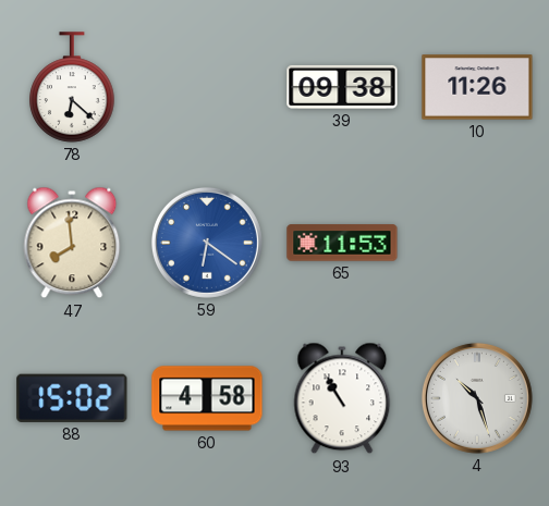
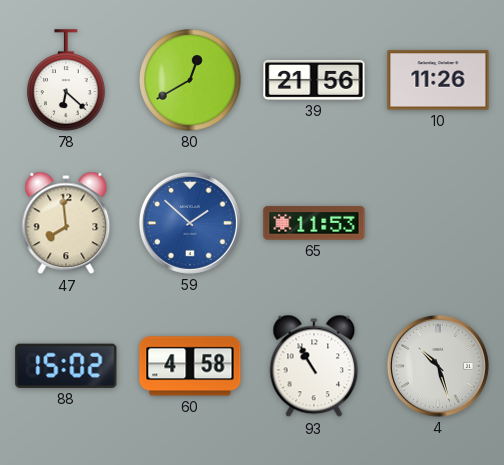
80: none -> 12:40
39: 09:38 -> 21:56
59: 6:21 -> 1:52
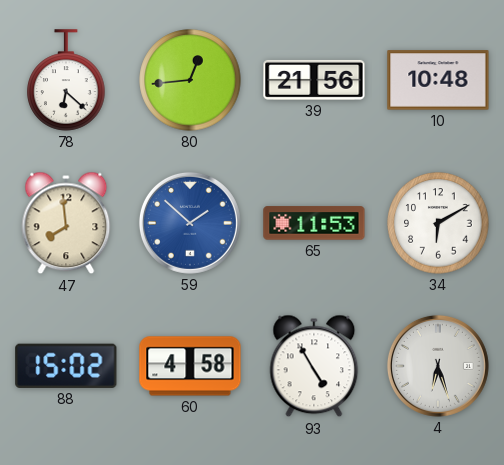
80: 12:40 -> 12:44
10: 11:26 -> 10:48
34: none -> 6:10
93: 10:55 -> 4:55
4: 10:27 -> 6:27
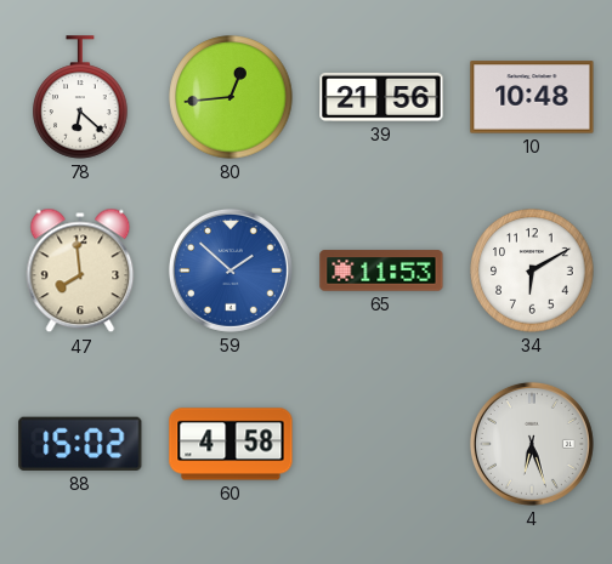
93: 4:55 -> none
